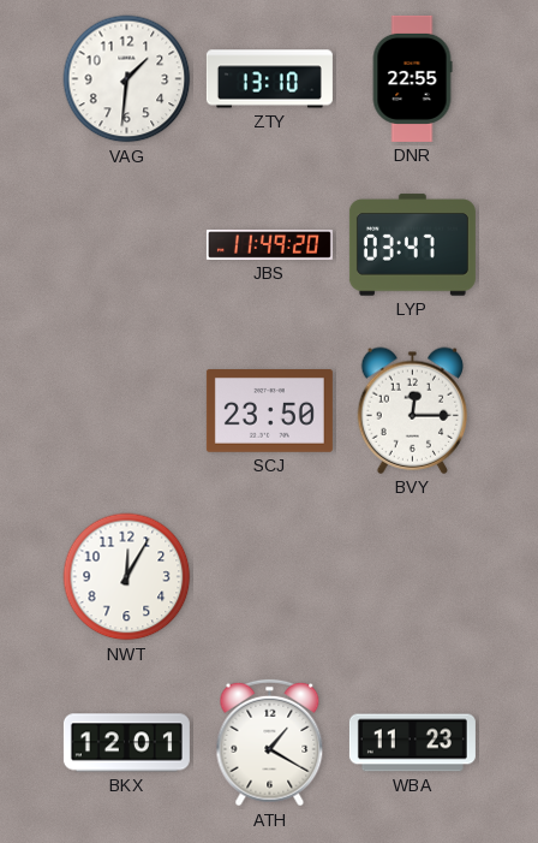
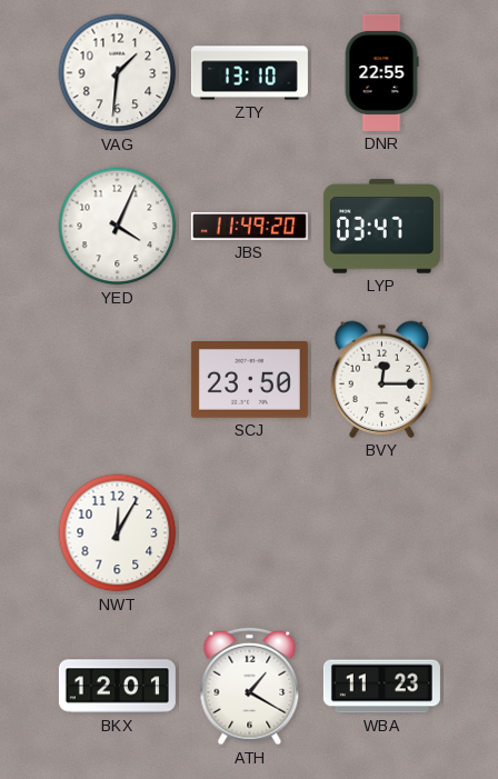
YED: none -> 4:04
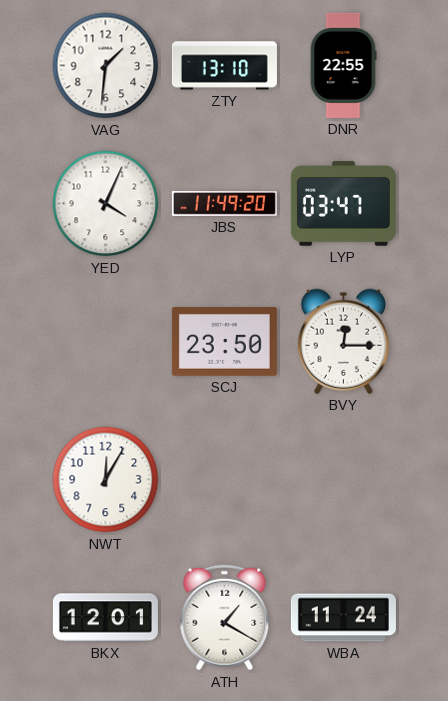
WBA: 11:23 -> 11:24
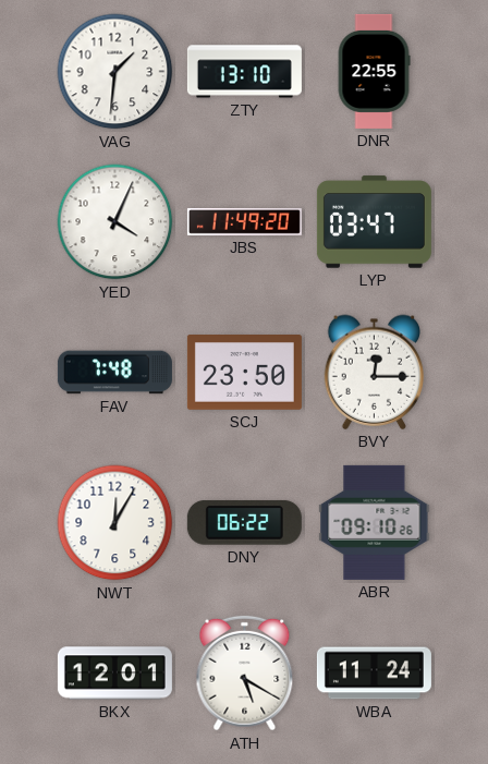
FAV: none -> 7:48
DNY: none -> 06:22
ABR: none -> 09:10
ATH: 1:20 -> 5:20
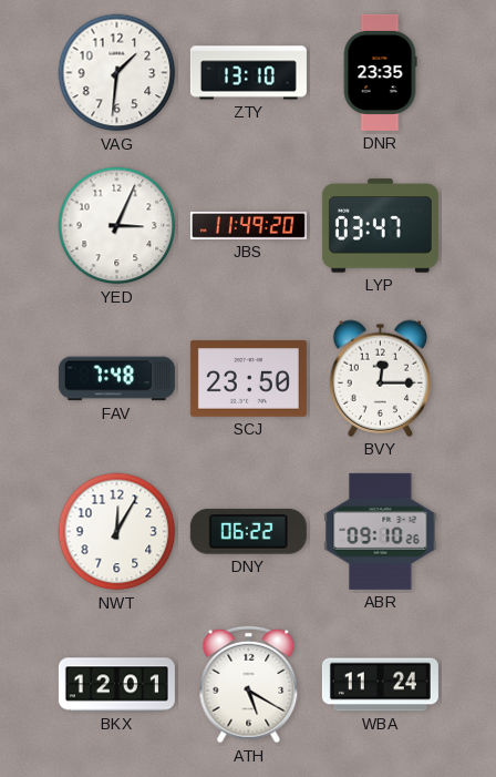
DNR: 22:55 -> 23:35
YED: 4:04 -> 3:04
